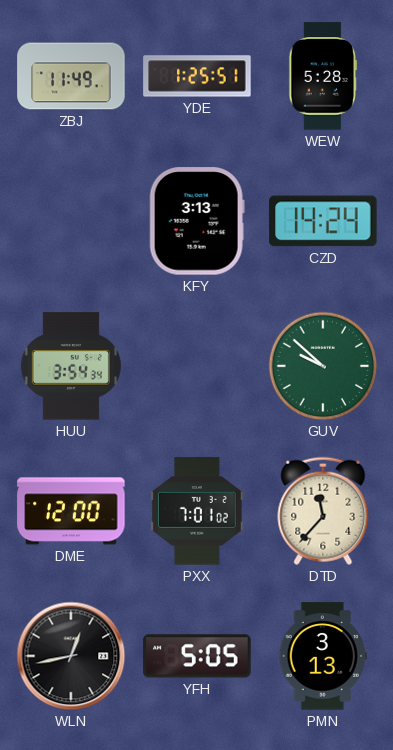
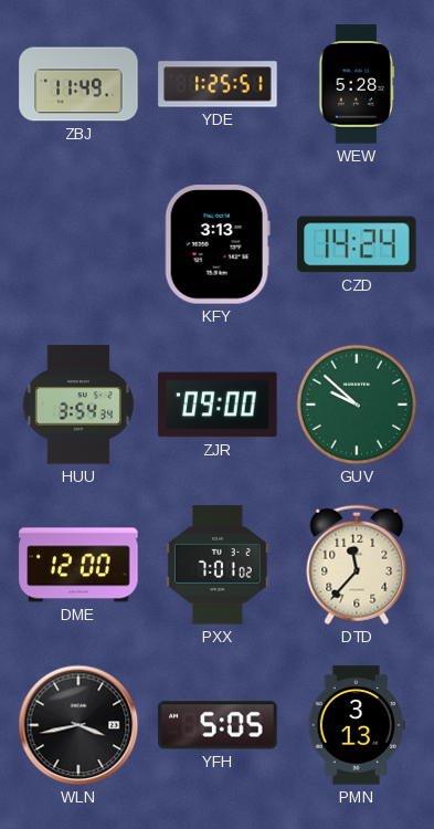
ZJR: none -> 09:00
WLN: 12:43 -> 3:43
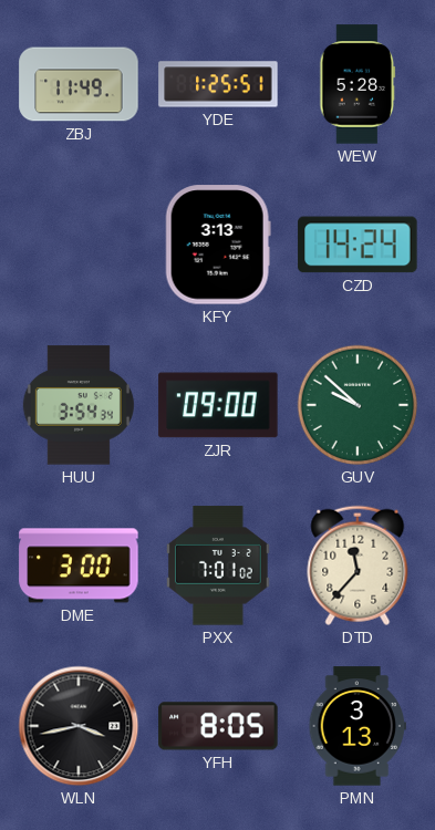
DME: 12:00 -> 3:00
YFH: 5:05 -> 8:05
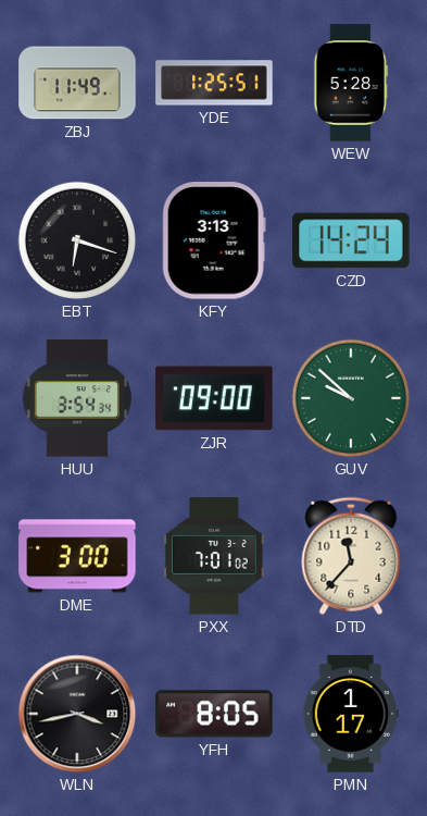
EBT: none -> 6:18
PMN: 3:13 -> 1:17
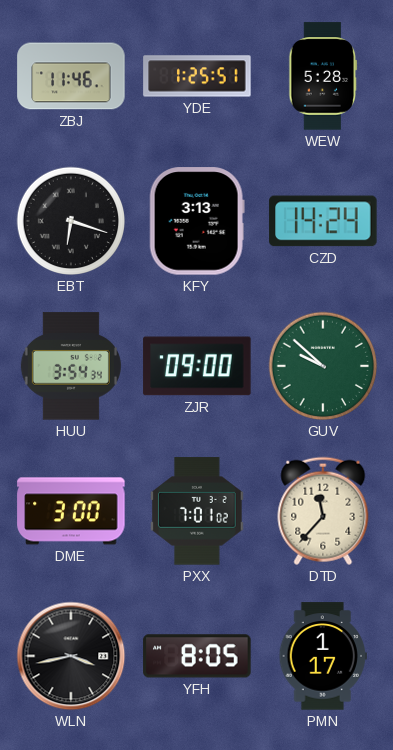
ZBJ: 11:49 -> 11:46
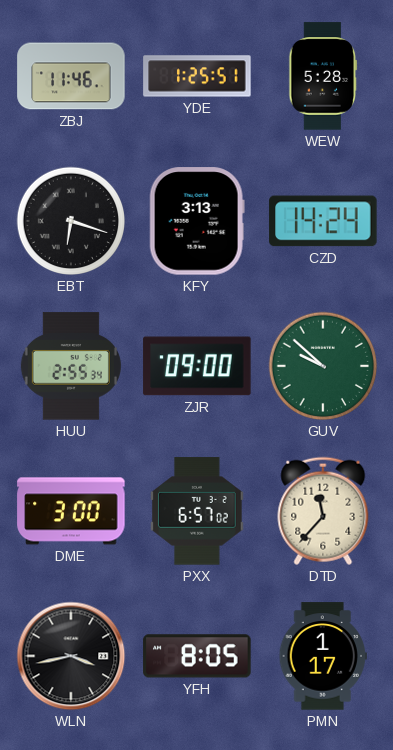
HUU: 3:54 -> 2:55
PXX: 7:01 -> 6:57
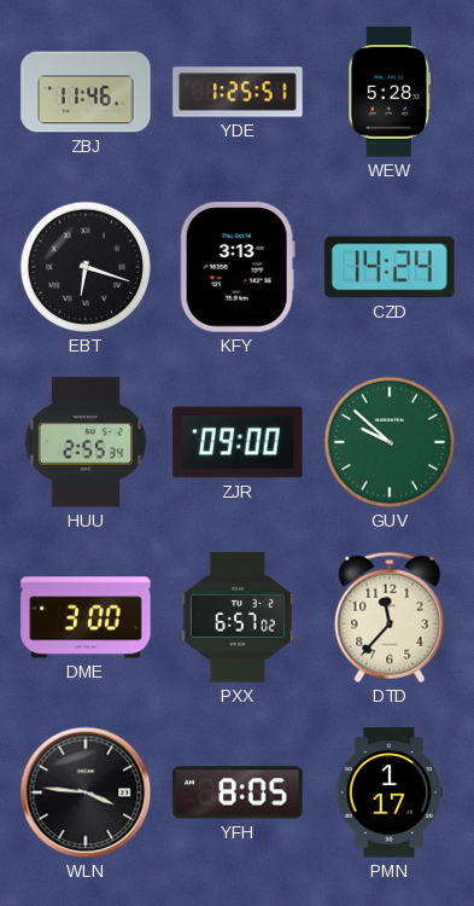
WLN: 3:43 -> 3:46
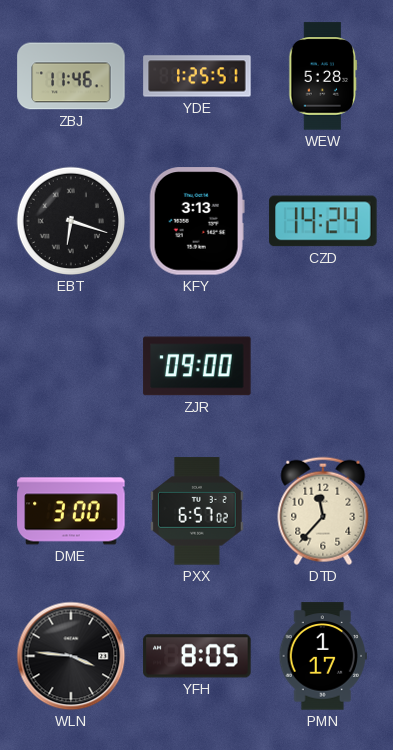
HUU: 2:55 -> none
GUV: 9:52 -> none
